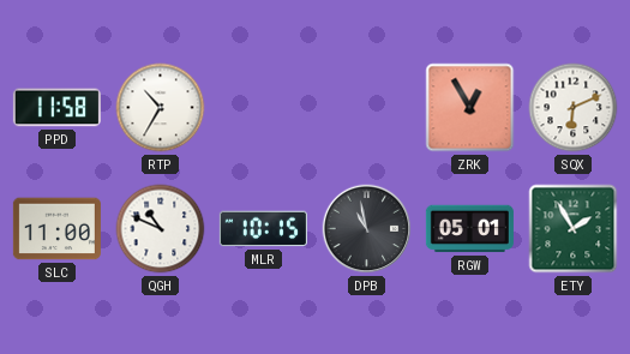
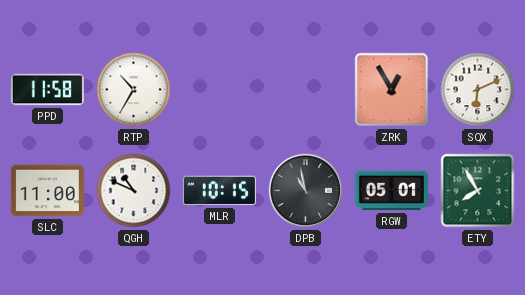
ETY: 1:55 -> 7:55
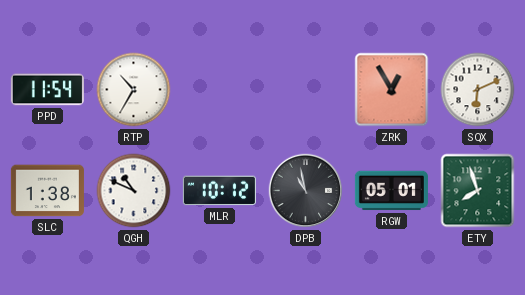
PPD: 11:58 -> 11:54
SLC: 11:00 -> 1:38
MLR: 10:15 -> 10:12
ETY: 7:55 -> 7:57
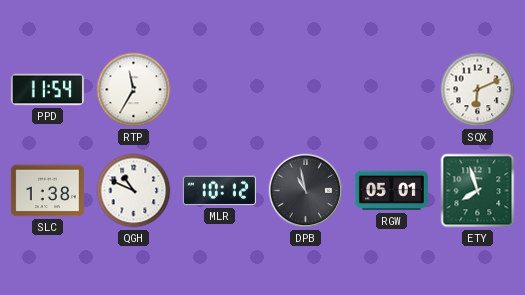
RTP: 10:35 -> 11:35
ZRK: 12:55 -> none
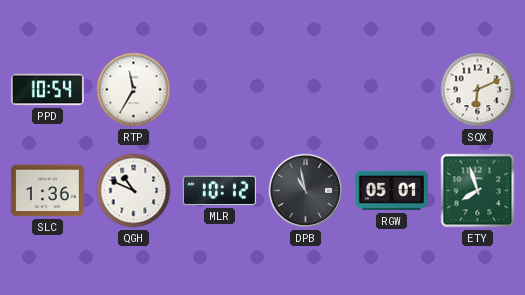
PPD: 11:54 -> 10:54
SLC: 1:38 -> 1:36
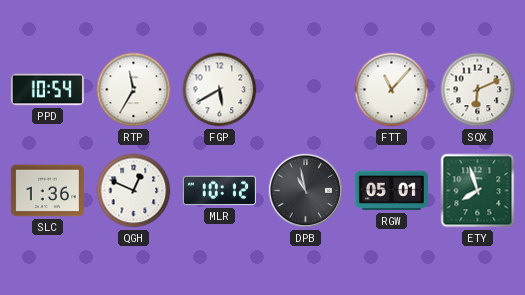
FGP: none -> 5:40
FTT: none -> 11:07
QGH: 10:49 -> 12:49
